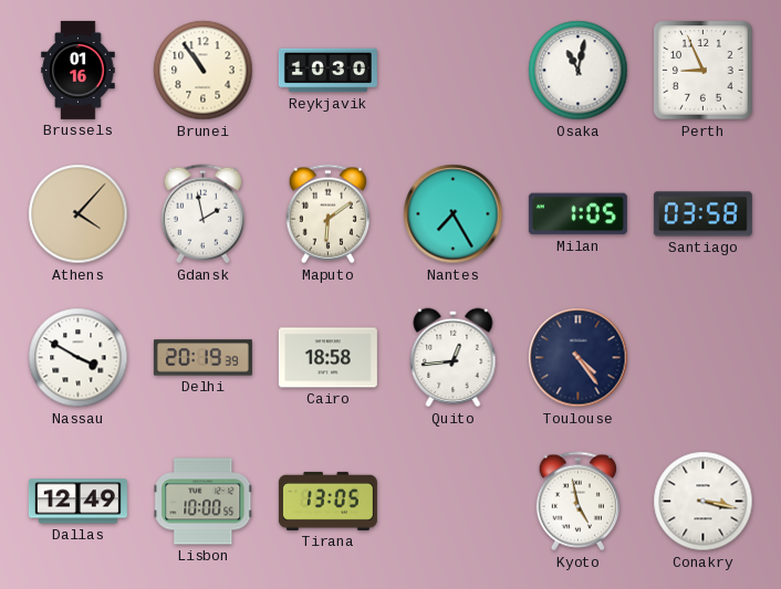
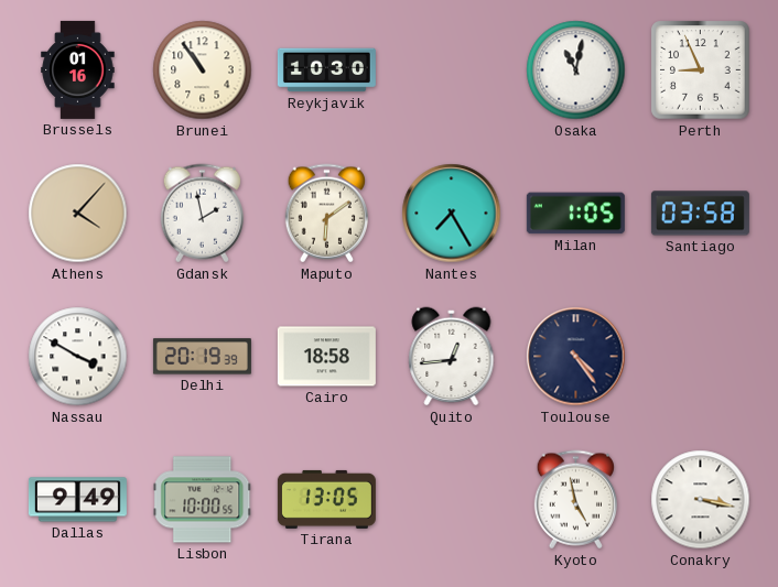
Dallas: 12:49 -> 9:49
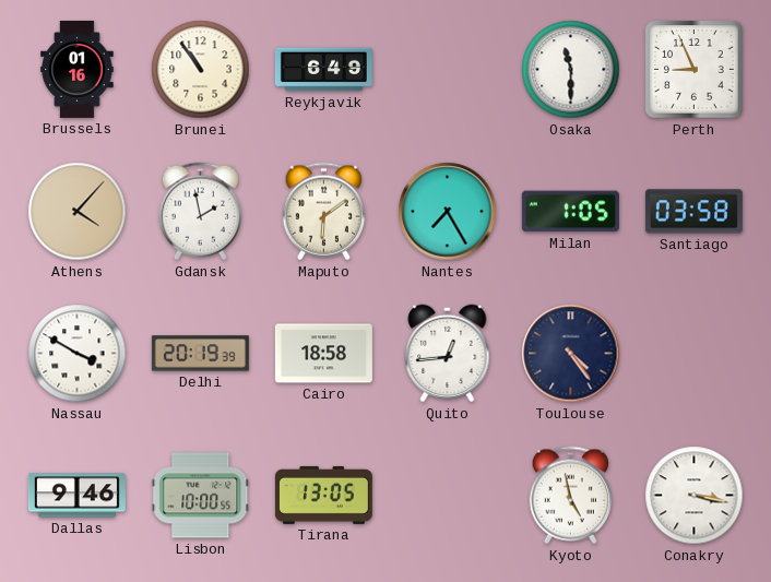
Reykjavik: 10:30 -> 6:49
Osaka: 11:02 -> 11:30
Dallas: 9:49 -> 9:46
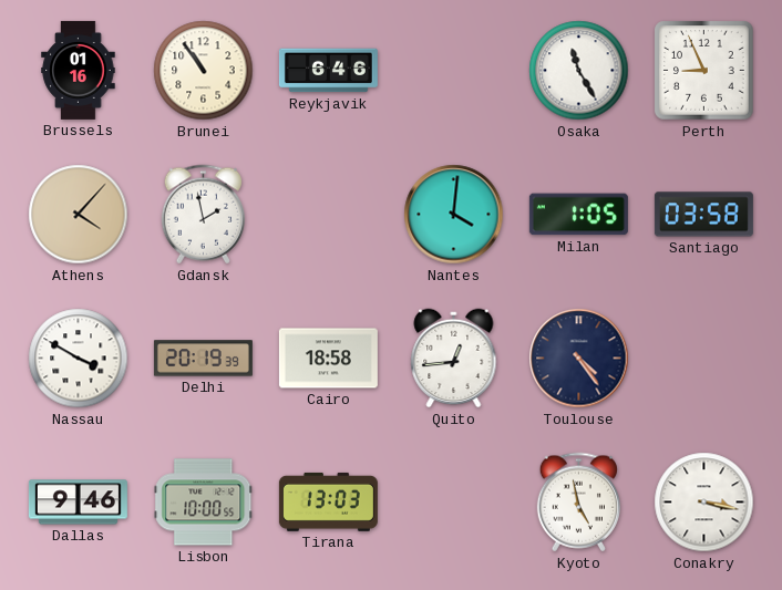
Reykjavik: 6:49 -> 6:46
Osaka: 11:30 -> 11:25
Maputo: 6:09 -> none
Nantes: 7:25 -> 4:01
Tirana: 13:05 -> 13:03
